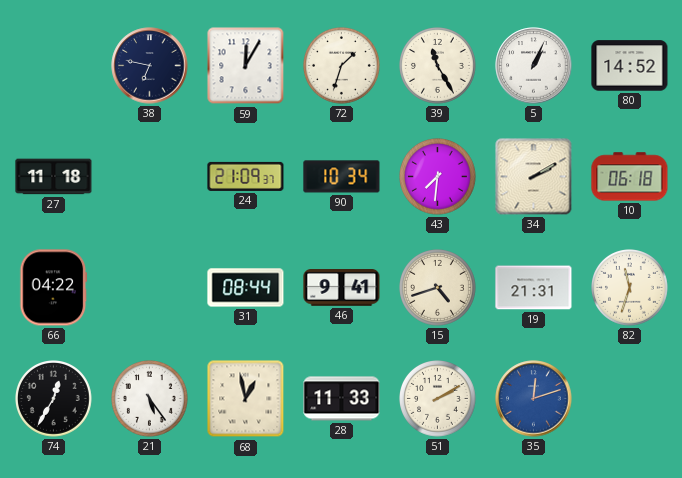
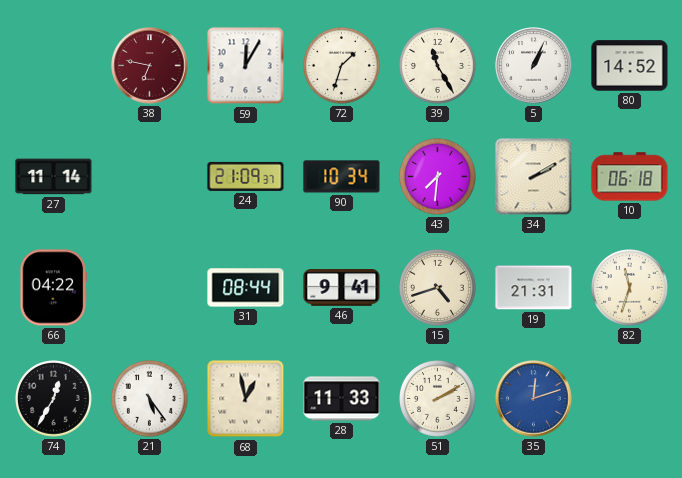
38 dial: navy -> burgundy
27: 11:18 -> 11:14
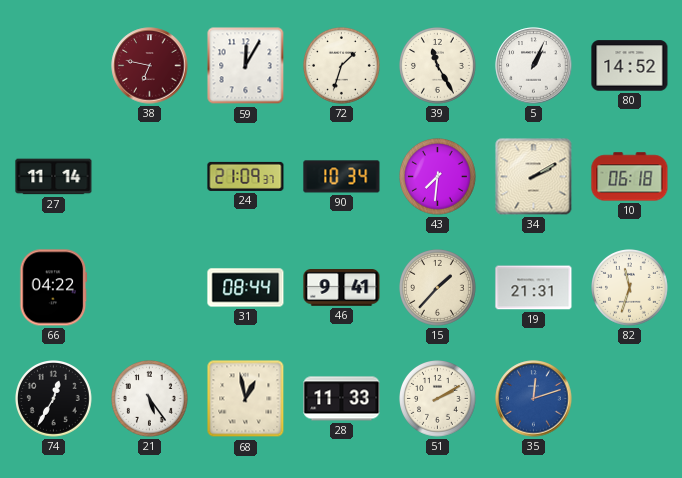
15: 4:42 -> 1:37
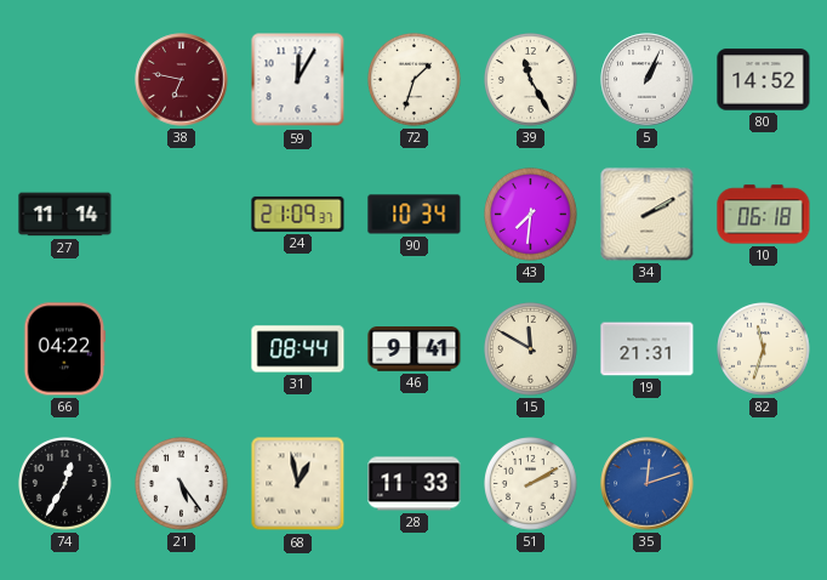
15: 1:37 -> 11:50
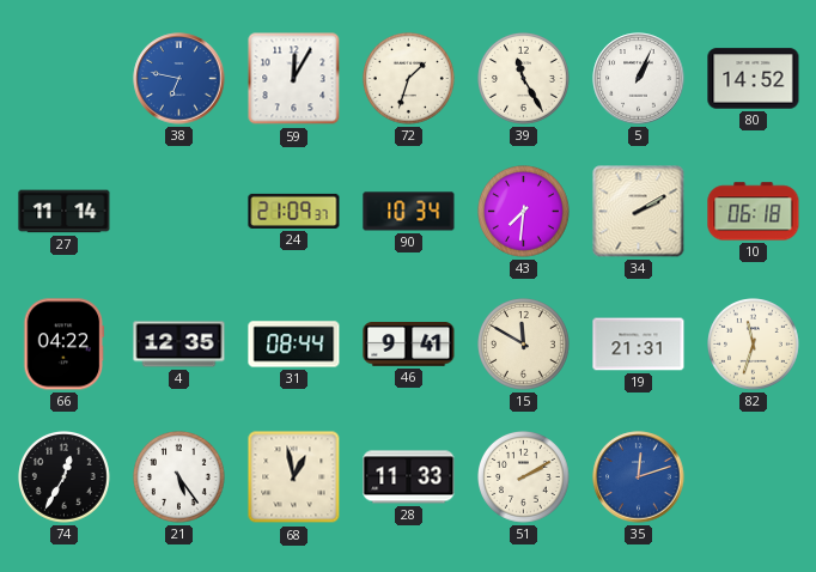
38 dial: burgundy -> blue
4: none -> 12:35
